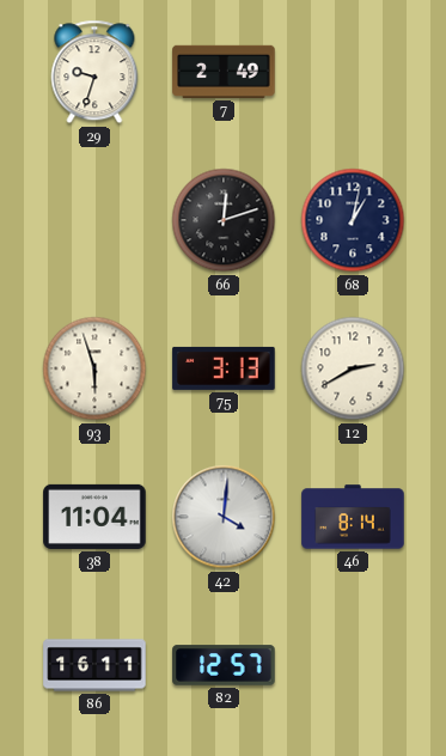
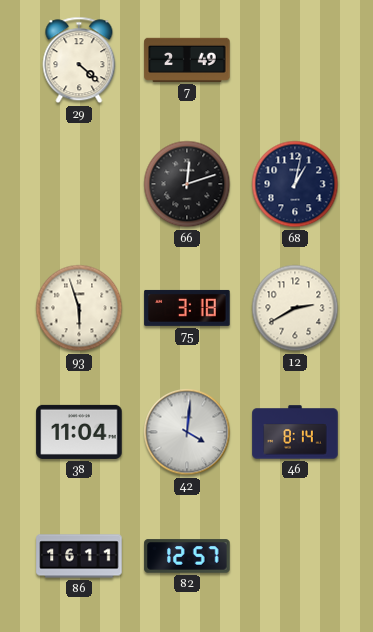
29: 9:33 -> 4:22
75: 3:13 -> 3:18
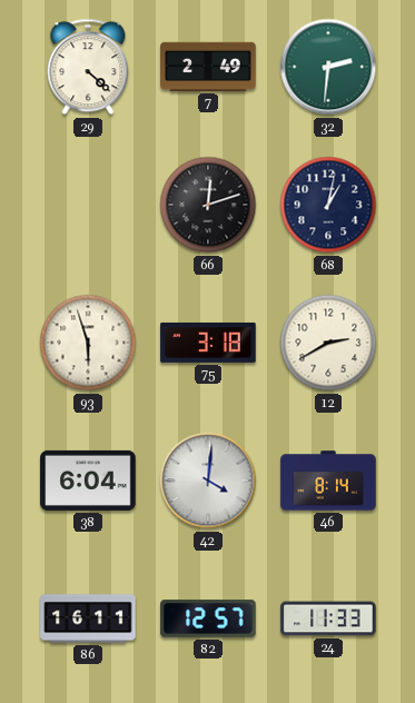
32: none -> 2:31
38: 11:04 -> 6:04
24: none -> 11:33
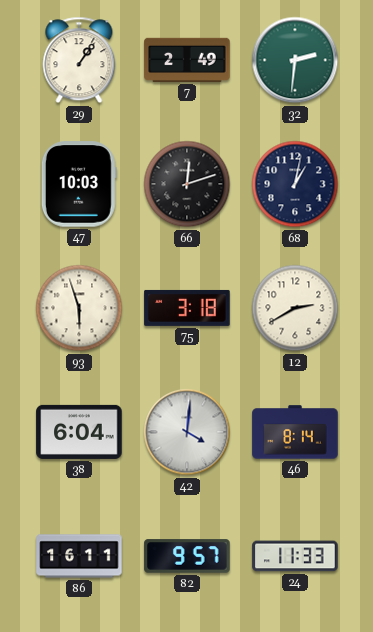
29: 4:22 -> 1:06
47: none -> 10:03
82: 12:57 -> 9:57
